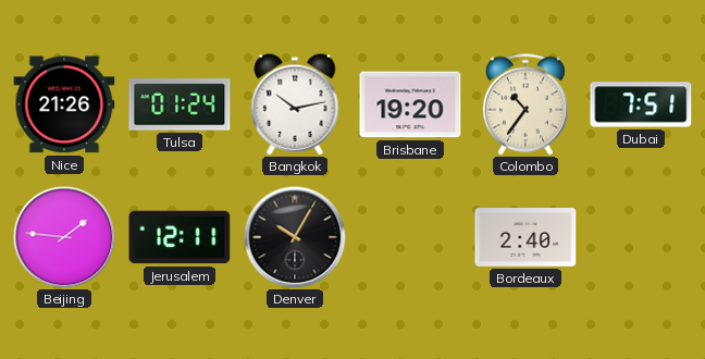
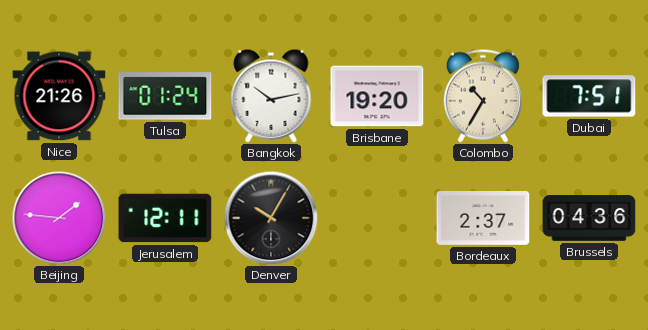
Colombo: 10:36 -> 10:35
Bordeaux: 2:40 -> 2:37
Brussels: none -> 04:36
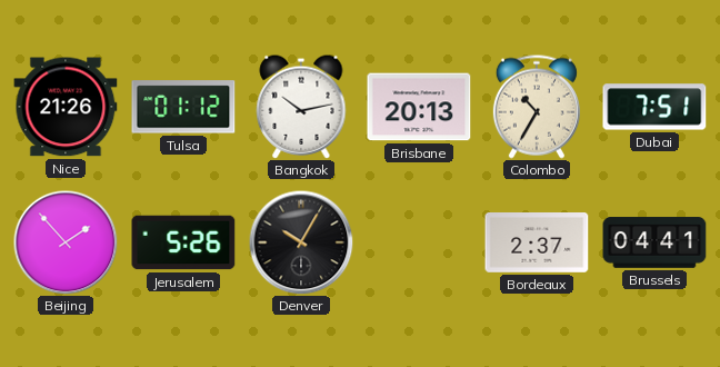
Tulsa: 01:24 -> 01:12
Brisbane: 19:20 -> 20:13
Beijing: 1:46 -> 1:53
Jerusalem: 12:11 -> 5:26
Brussels: 04:36 -> 04:41
